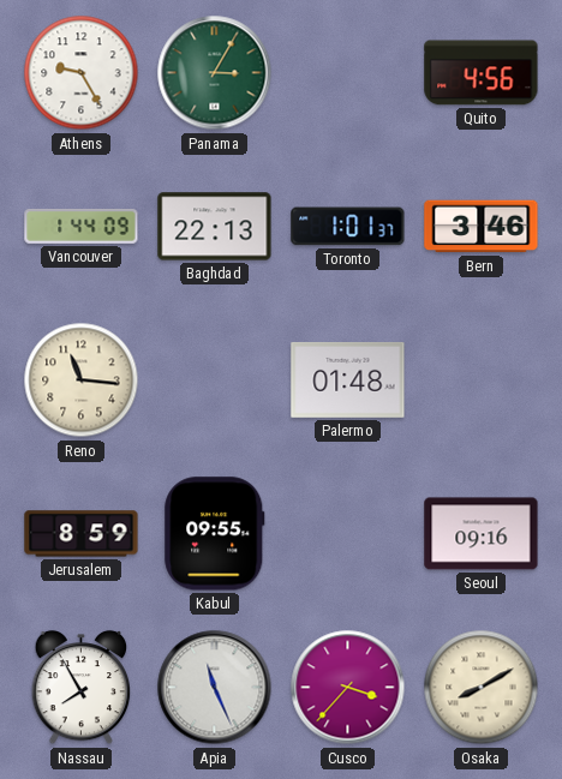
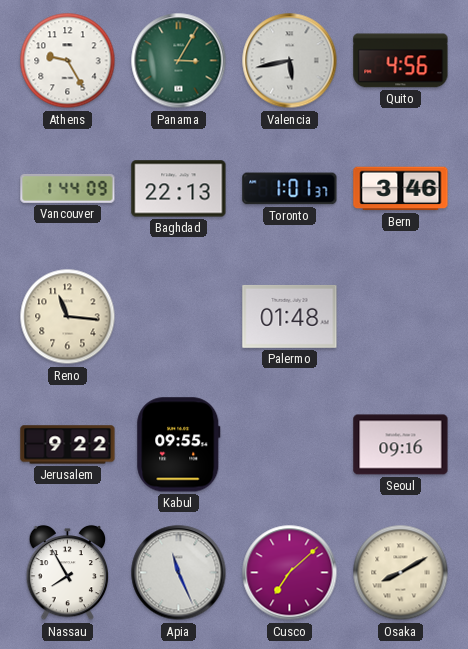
Valencia: none -> 5:43
Jerusalem: 8:59 -> 9:22
Cusco: 3:37 -> 7:08
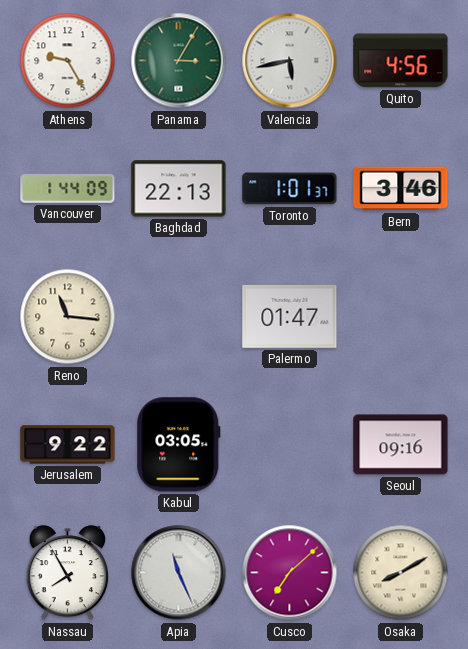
Palermo: 01:48 -> 01:47
Kabul: 09:55 -> 03:05
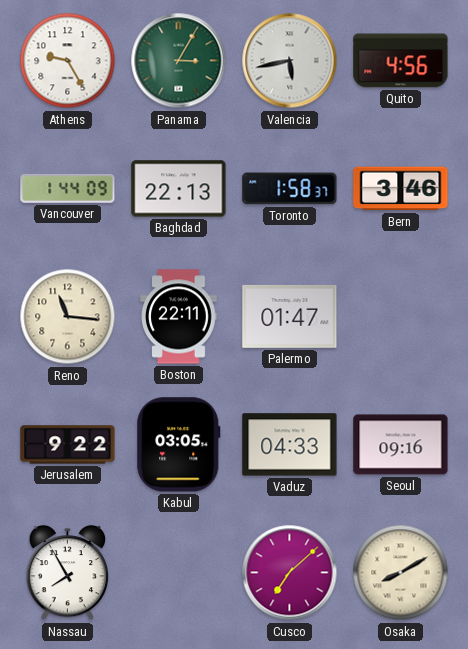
Toronto: 1:01 -> 1:58
Boston: none -> 22:11
Vaduz: none -> 04:33
Apia: 11:26 -> none
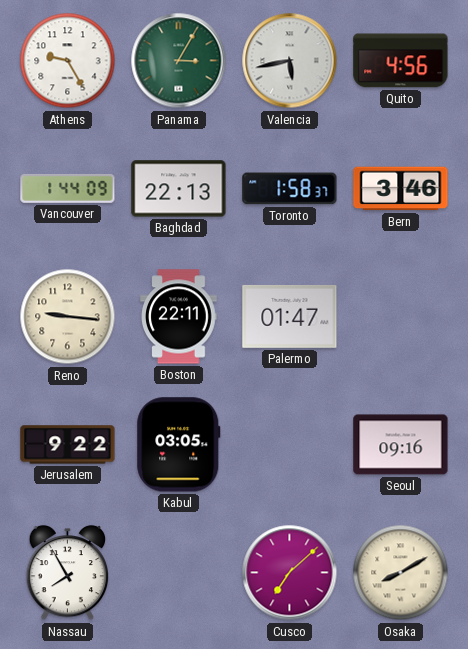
Reno: 11:16 -> 9:16
Vaduz: 04:33 -> none
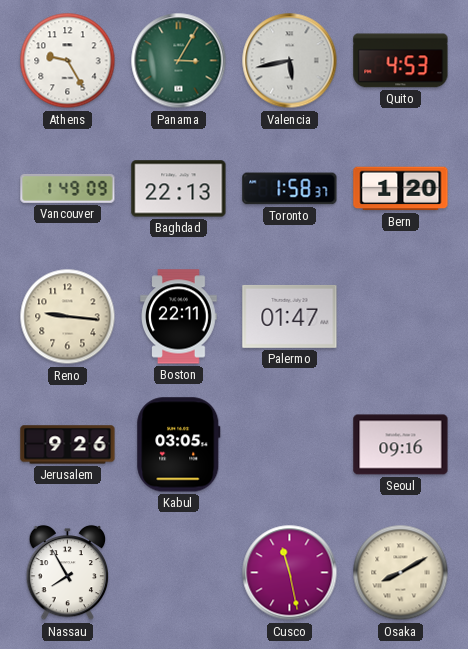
Quito: 4:56 -> 4:53
Vancouver: 1:44 -> 1:49
Bern: 3:46 -> 1:20
Jerusalem: 9:22 -> 9:26
Cusco: 7:08 -> 11:28
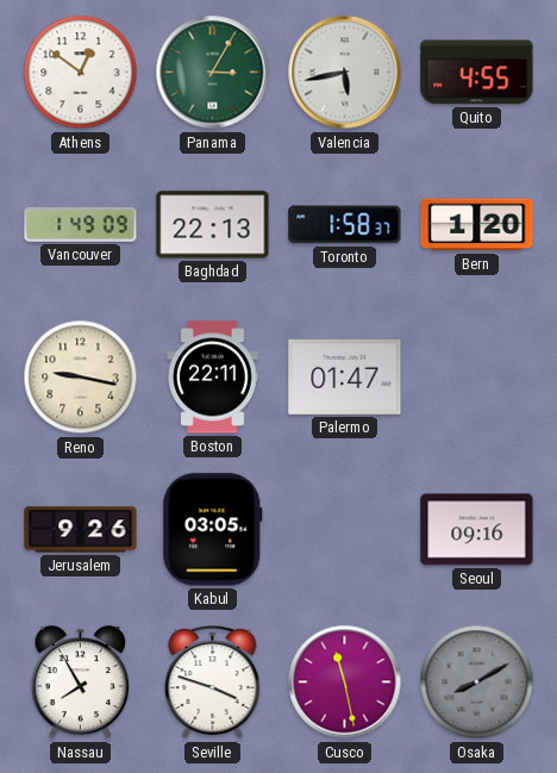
Athens: 9:25 -> 12:51
Quito: 4:53 -> 4:55
Reno: 9:16 -> 9:17
Seville: none -> 3:48
Osaka dial: cream -> grey
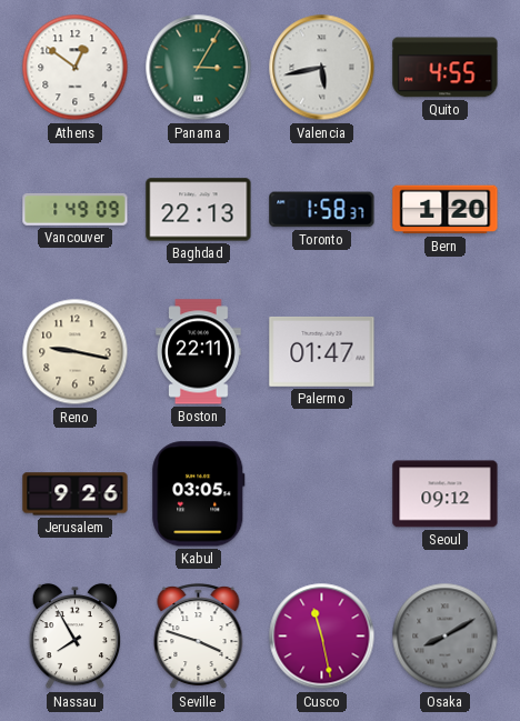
Seoul: 09:16 -> 09:12
